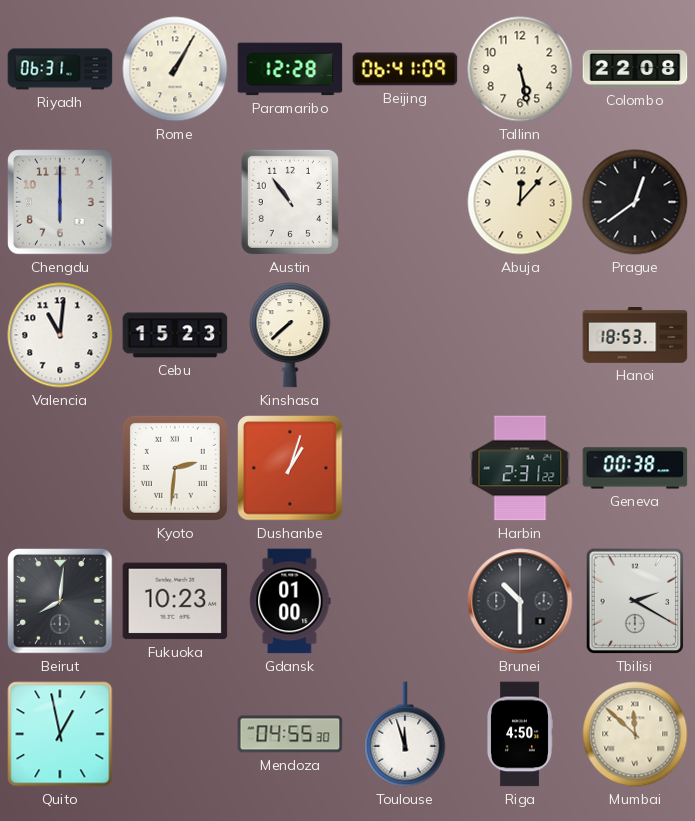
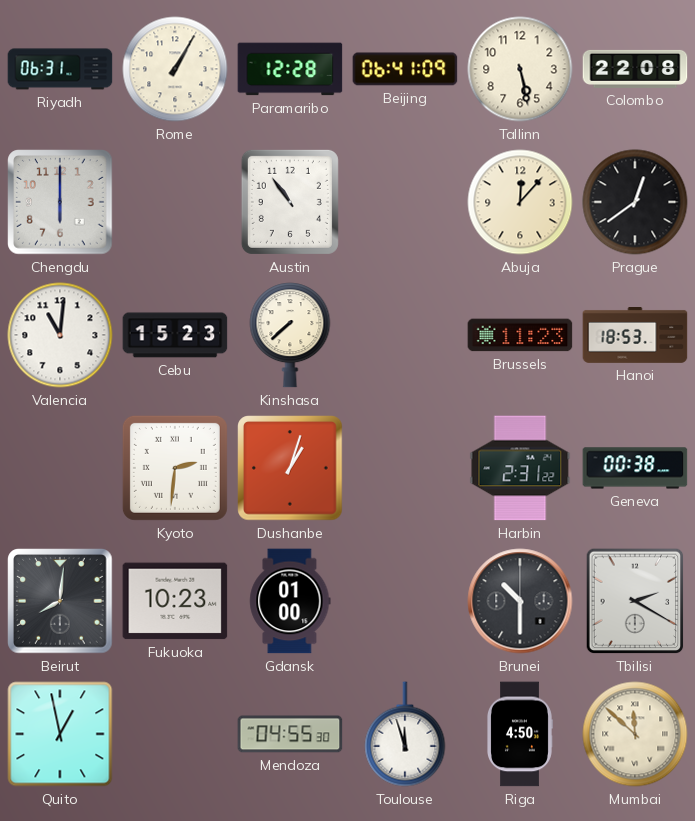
Brussels: none -> 11:23
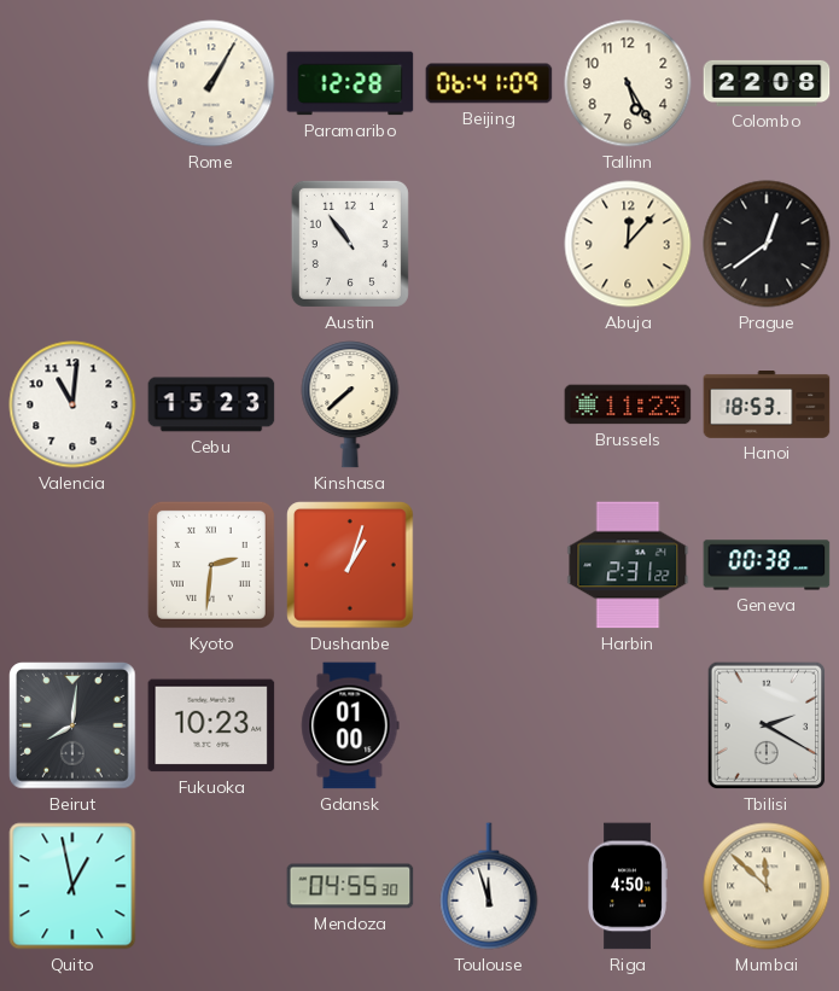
Riyadh: 06:31 -> none
Tallinn: 5:28 -> 5:25
Chengdu: 6:00 -> none
Brunei: 10:30 -> none
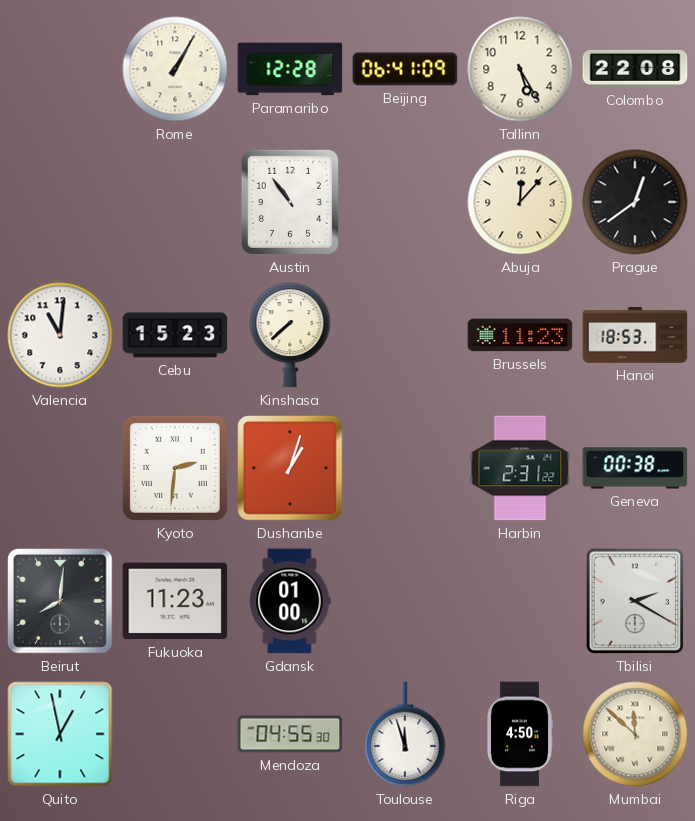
Fukuoka: 10:23 -> 11:23
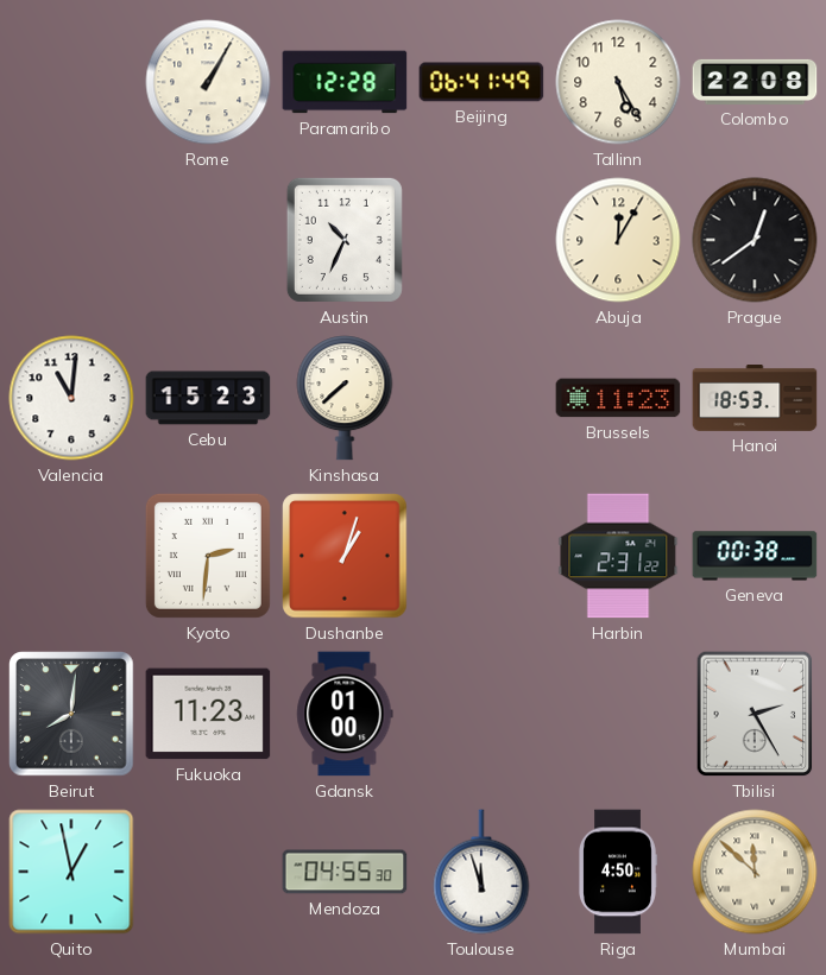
Beijing: 06:41:09 -> 06:41:49
Austin: 10:54 -> 10:34
Abuja: 12:07 -> 12:05
Tbilisi: 2:20 -> 2:25
